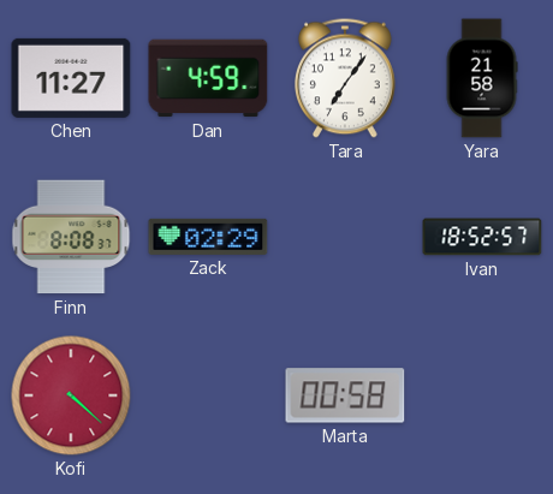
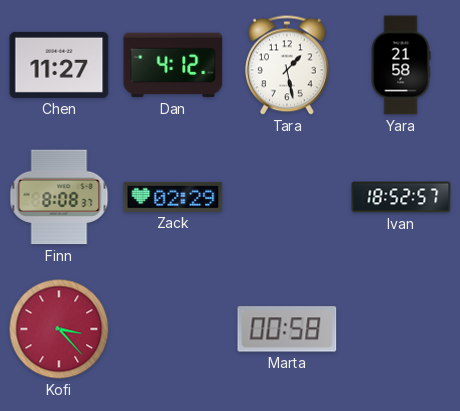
Dan: 4:59 -> 4:12
Tara: 7:06 -> 1:28
Kofi: 4:22 -> 3:23
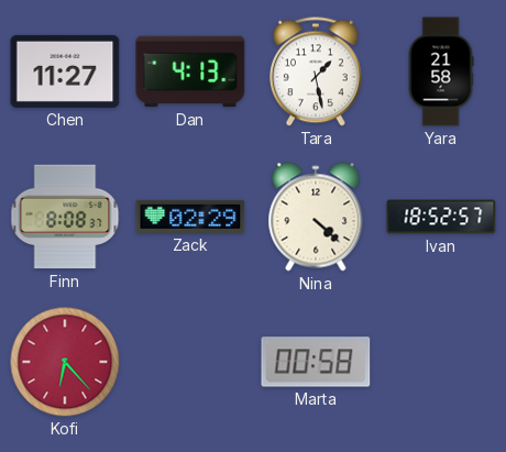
Dan: 4:12 -> 4:13
Nina: none -> 4:22
Kofi: 3:23 -> 6:23
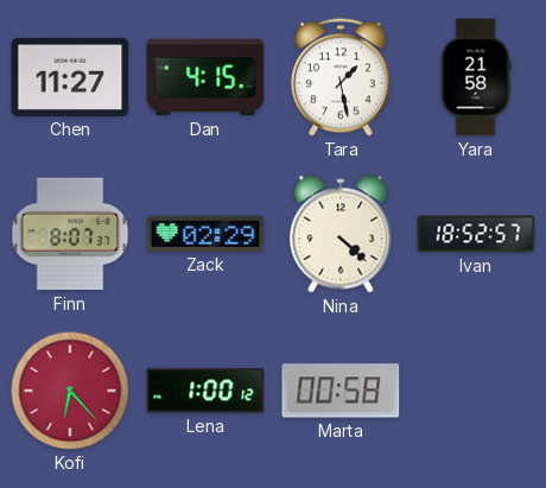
Dan: 4:13 -> 4:15
Finn: 8:08 -> 8:07
Lena: none -> 1:00
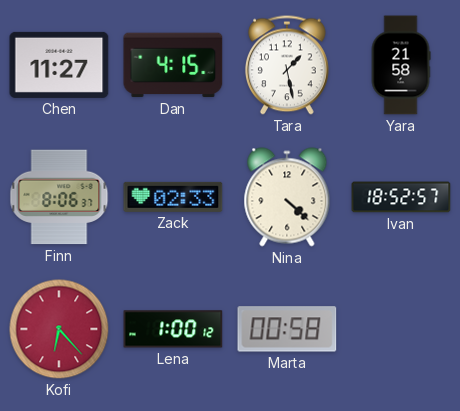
Finn: 8:07 -> 8:06
Zack: 02:29 -> 02:33
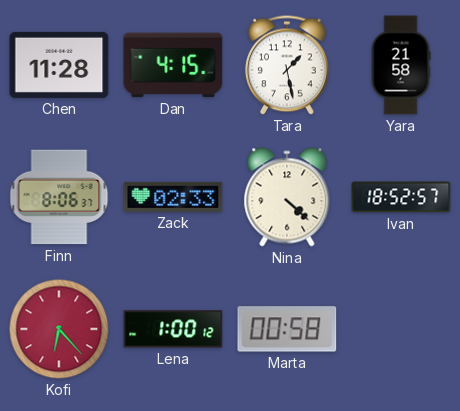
Chen: 11:27 -> 11:28
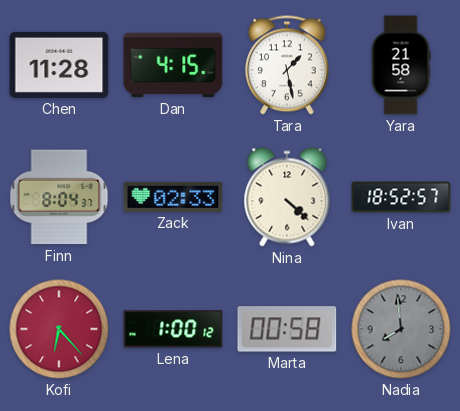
Finn: 8:06 -> 8:04
Nadia: none -> 7:59
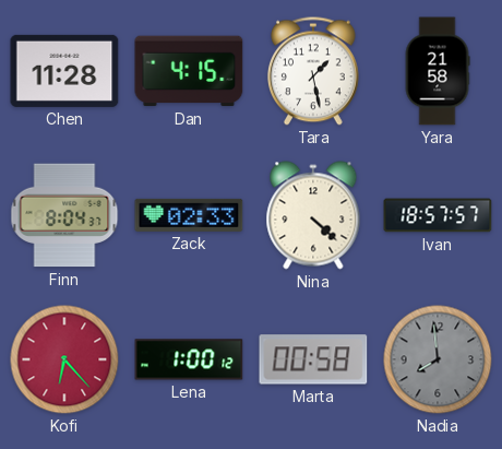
Ivan: 18:52 -> 18:57
